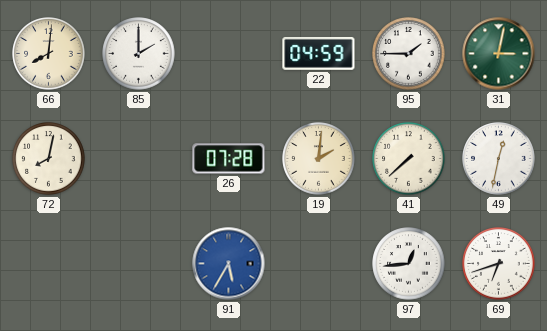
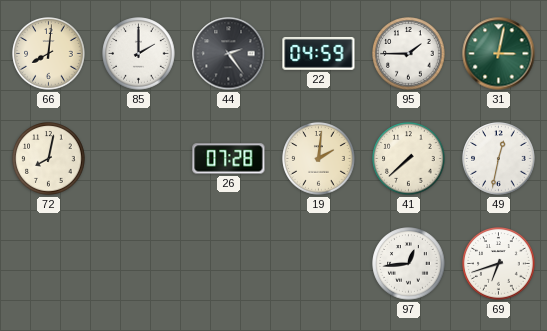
44: none -> 2:24
91: 5:35 -> none
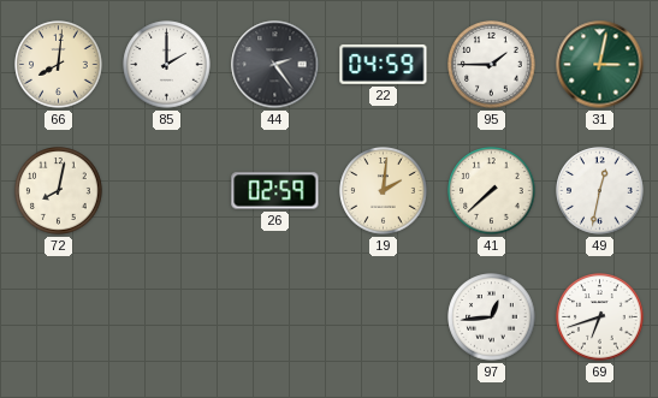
26: 07:28 -> 02:59
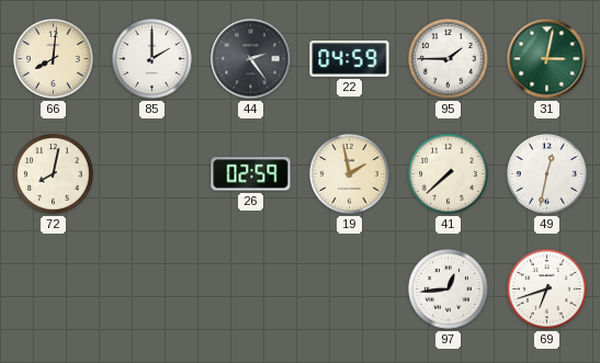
19: 2:01 -> 1:58
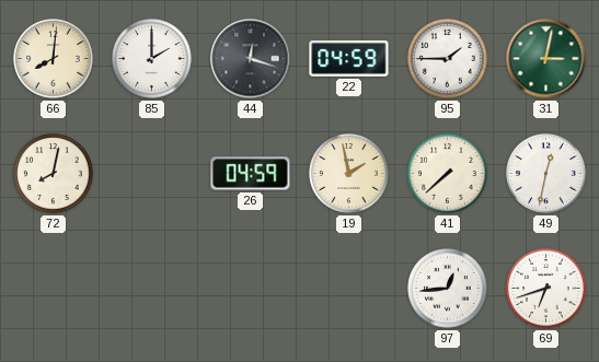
44: 2:24 -> 12:18
26: 02:59 -> 04:59
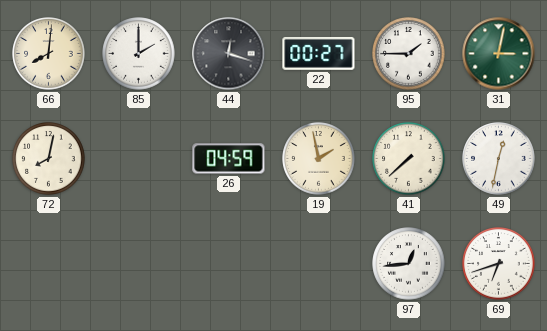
22: 04:59 -> 00:27
